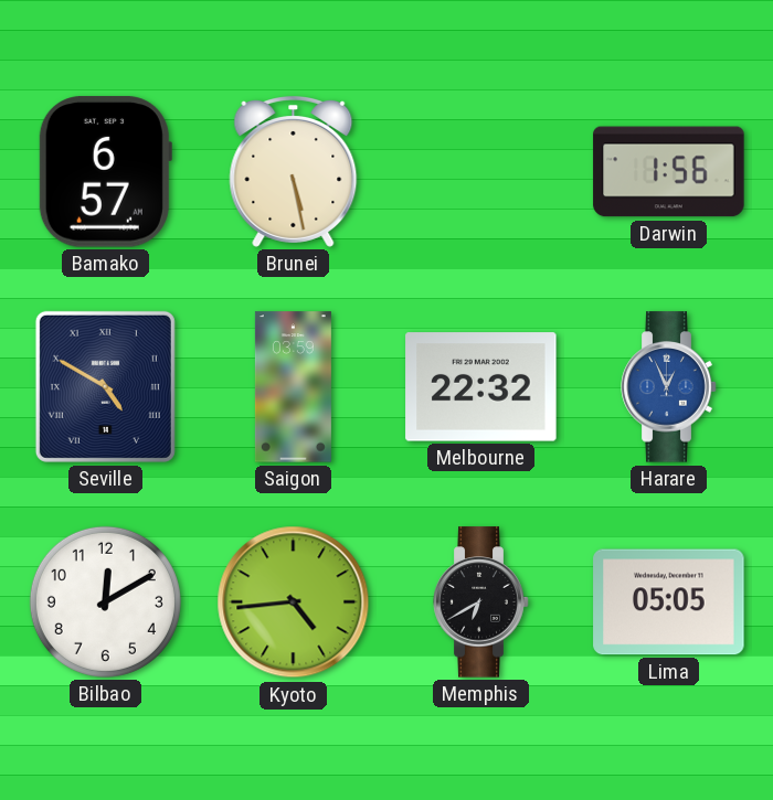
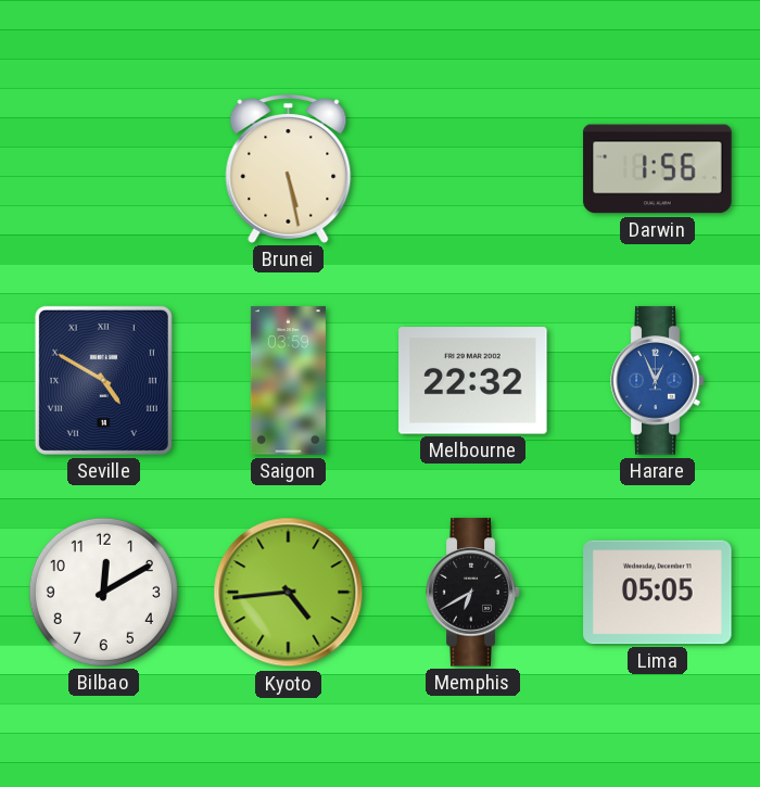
Bamako: 6:57 -> none
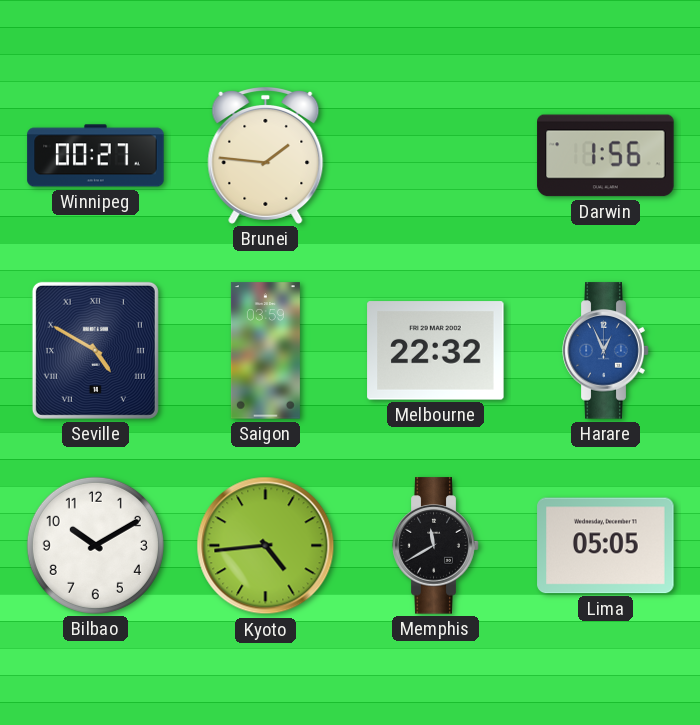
Winnipeg: none -> 00:27
Brunei: 5:28 -> 1:46
Bilbao: 12:10 -> 10:10
Memphis: 6:40 -> 11:40
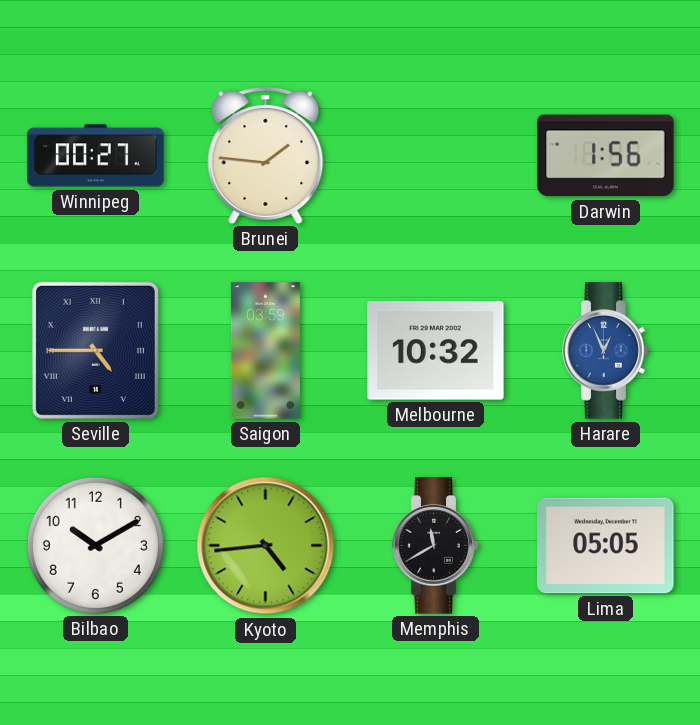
Seville: 4:50 -> 4:45
Melbourne: 22:32 -> 10:32
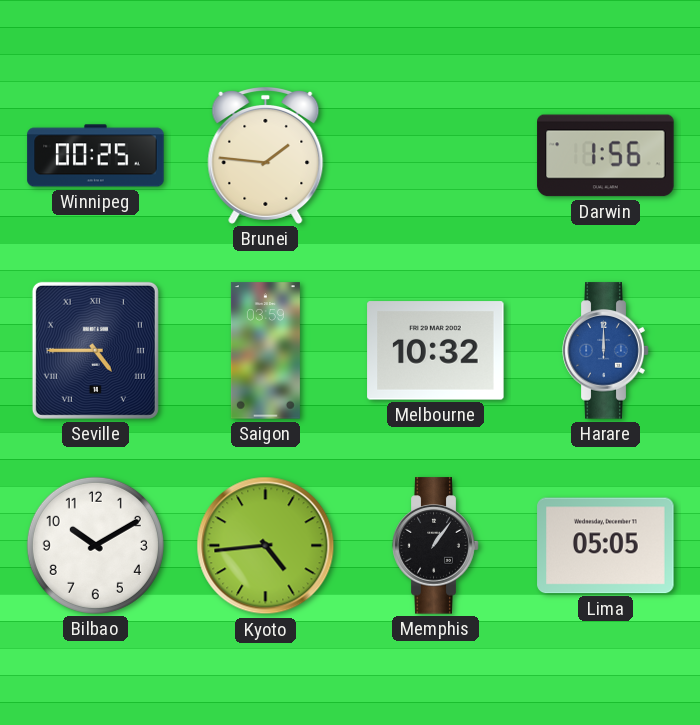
Winnipeg: 00:27 -> 00:25
Harare: 12:56 -> 12:00
Memphis: 11:40 -> 1:06
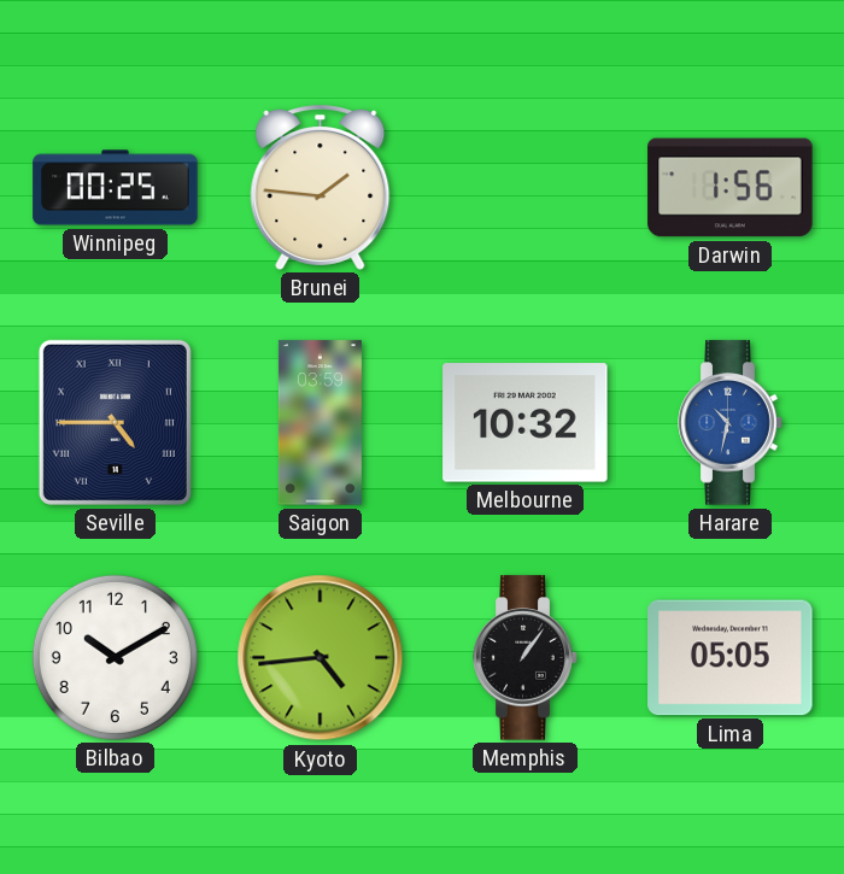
Harare: 12:00 -> 10:32
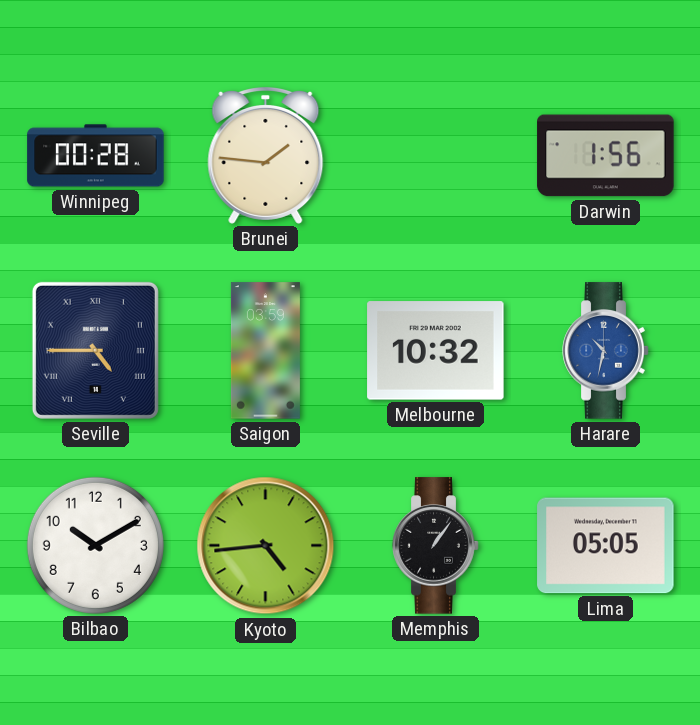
Winnipeg: 00:25 -> 00:28
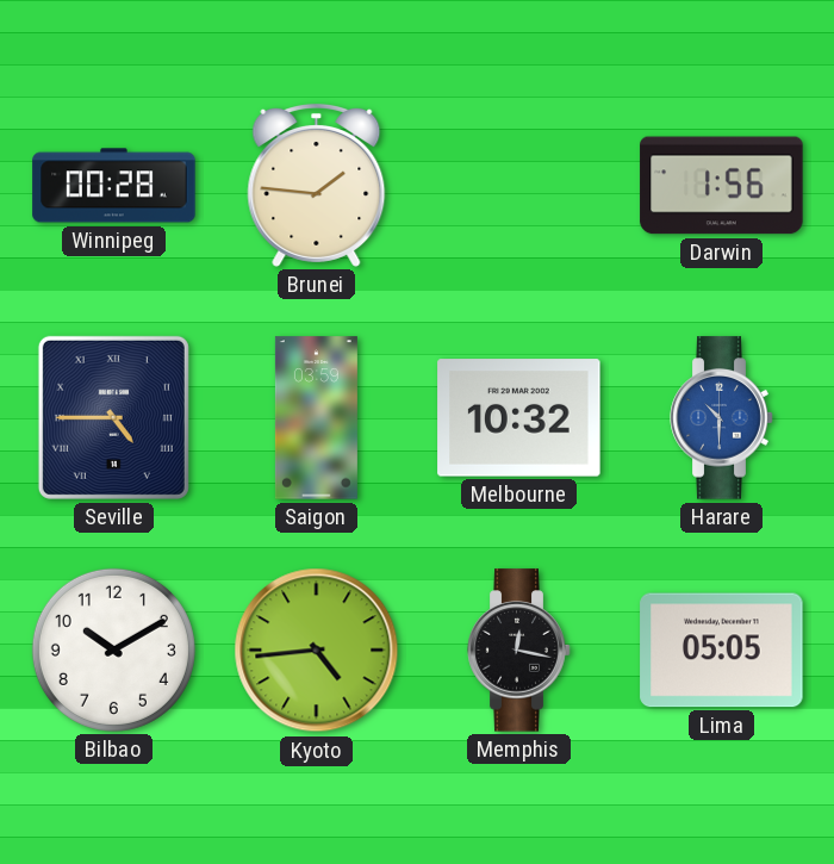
Harare: 10:32 -> 10:30
Memphis: 1:06 -> 12:17
